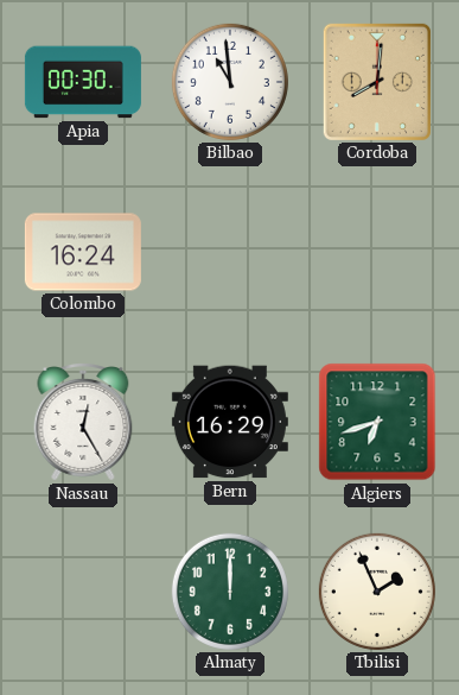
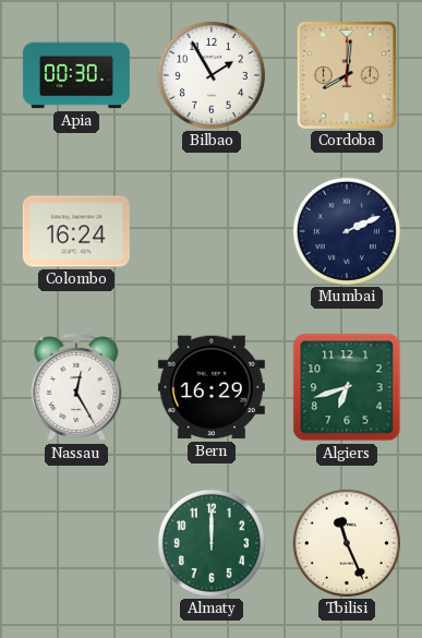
Bilbao: 10:59 -> 1:55
Mumbai: none -> 2:11
Tbilisi: 1:56 -> 11:26
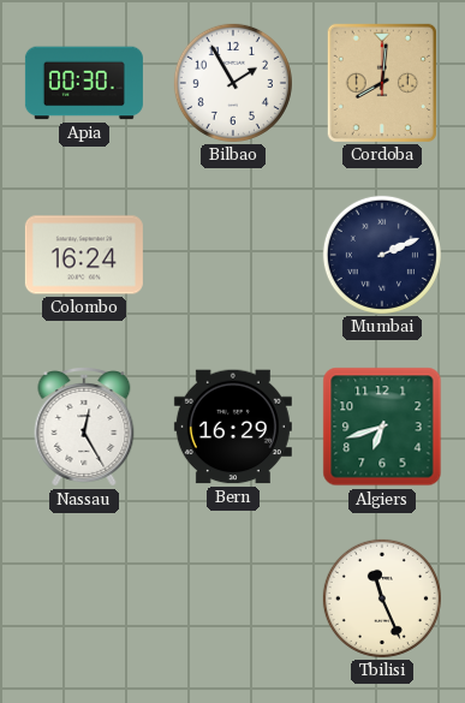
Almaty: 12:00 -> none
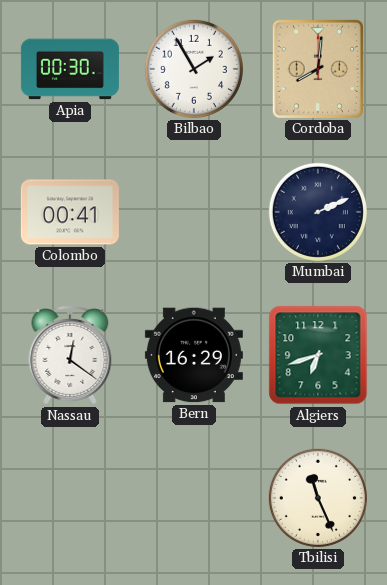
Colombo: 16:24 -> 00:41
Nassau: 12:25 -> 12:21
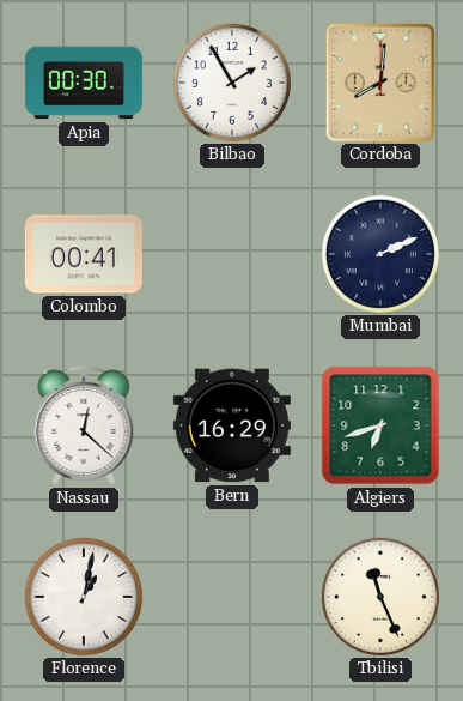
Nassau: 12:21 -> 12:22
Florence: none -> 1:02
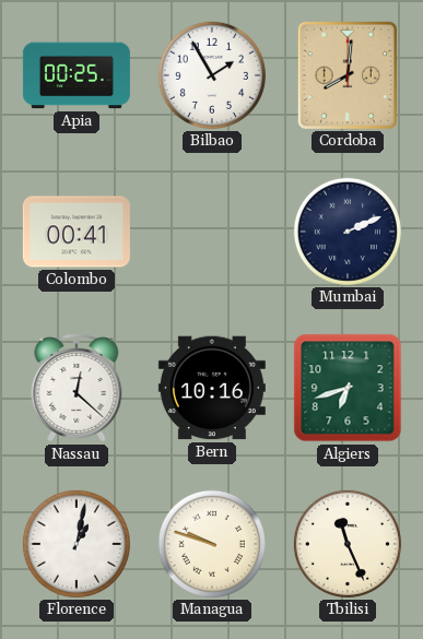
Apia: 00:30 -> 00:25
Bern: 16:29 -> 10:16
Managua: none -> 9:48
